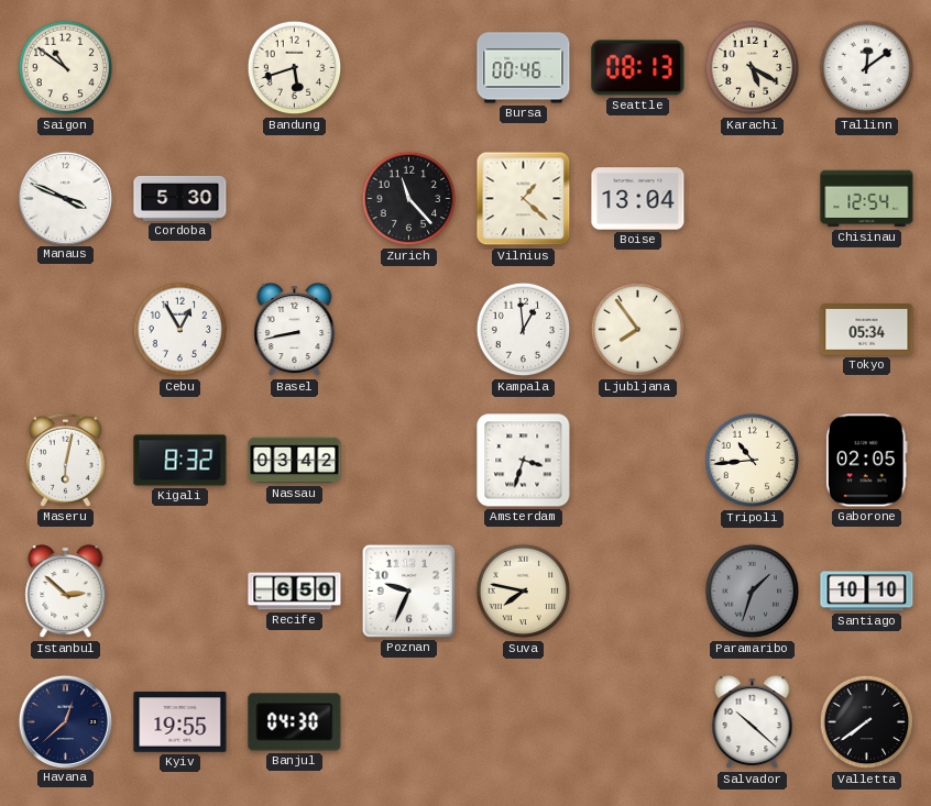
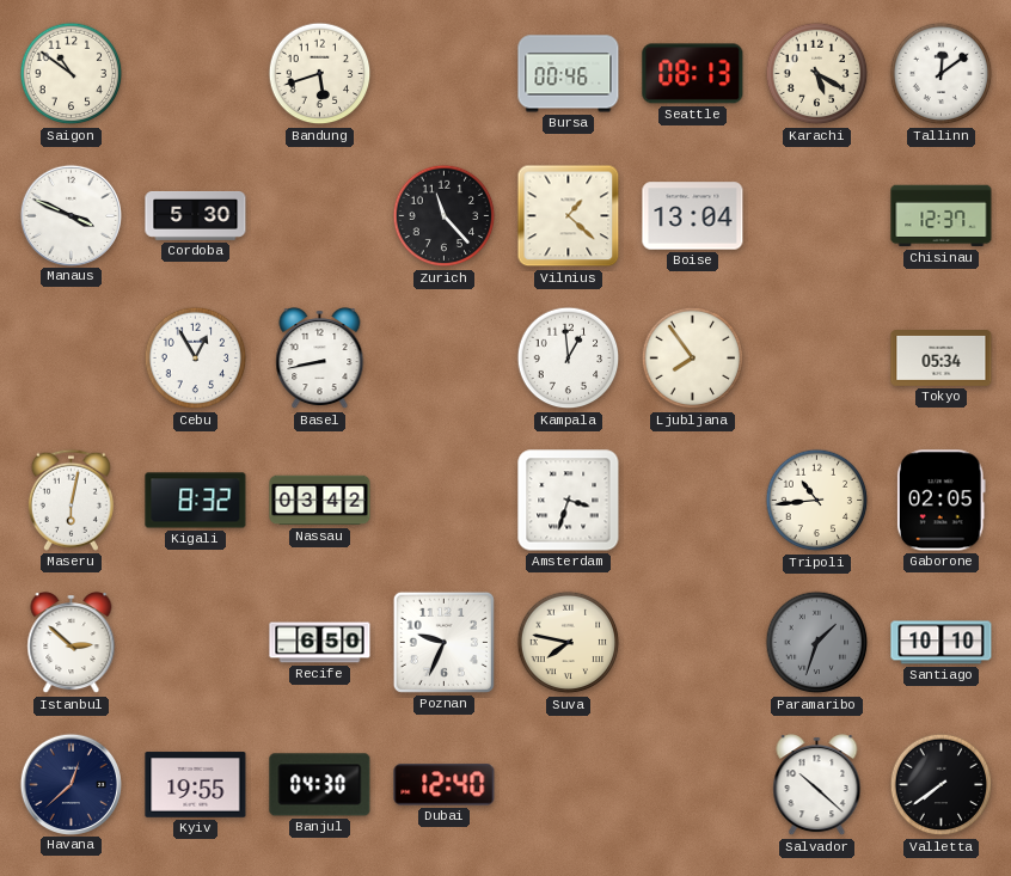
Chisinau: 12:54 -> 12:37
Dubai: none -> 12:40
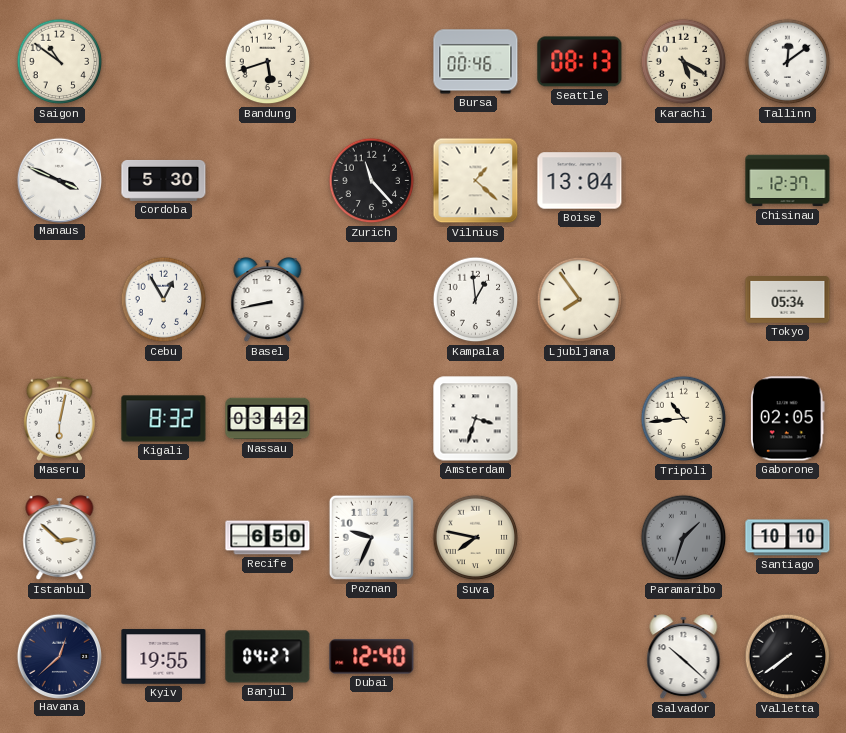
Banjul: 04:30 -> 04:27
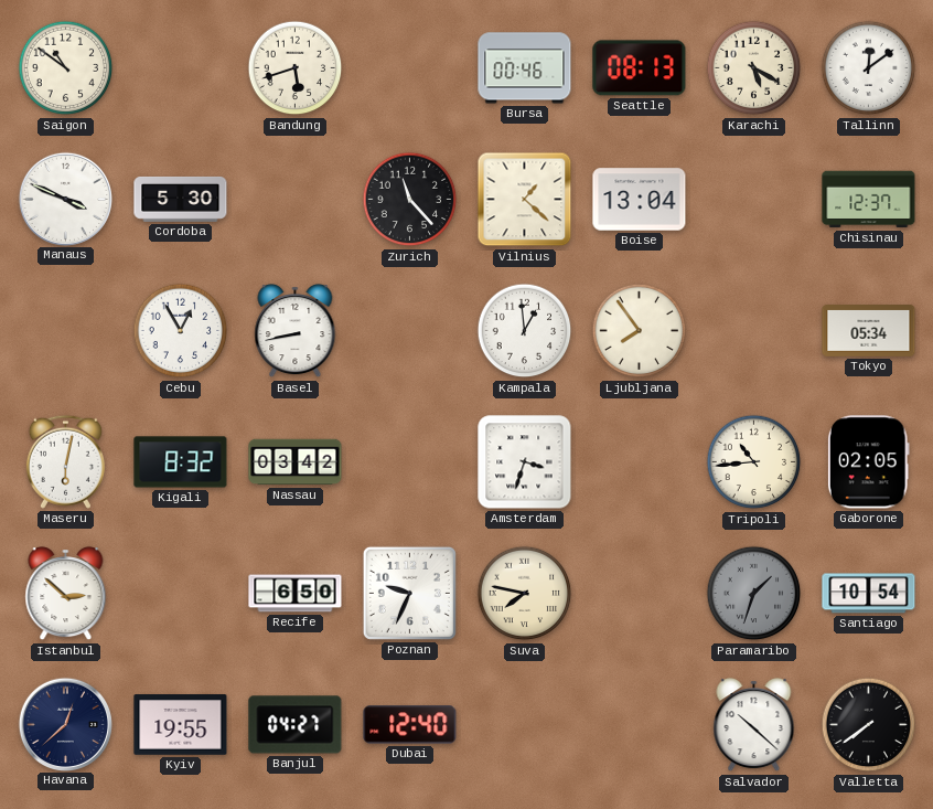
Santiago: 10:10 -> 10:54
